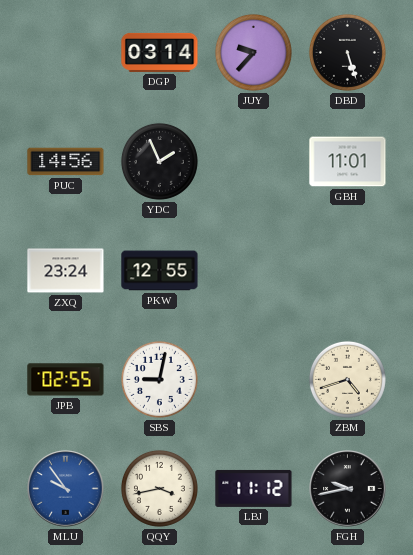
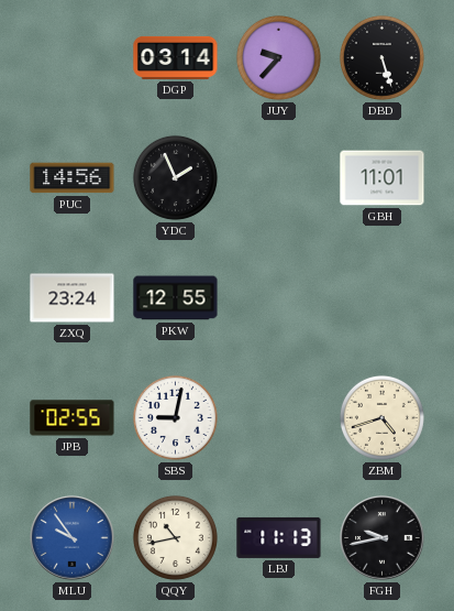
QQY: 3:43 -> 10:43
LBJ: 11:12 -> 11:13
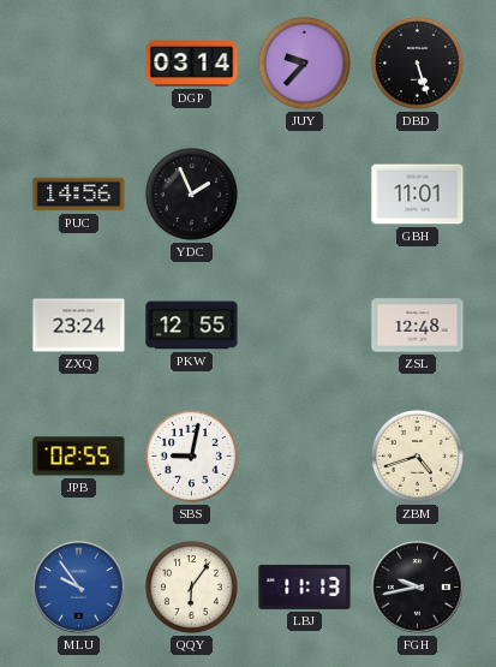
ZSL: none -> 12:48
QQY: 10:43 -> 6:06
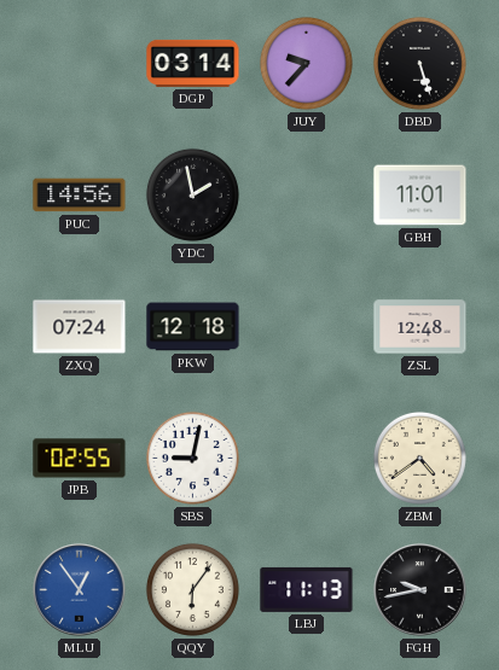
YDC: 1:56 -> 1:58
ZXQ: 23:24 -> 07:24
PKW: 12:55 -> 12:18
ZBM: 4:42 -> 4:39
MLU: 9:54 -> 12:54
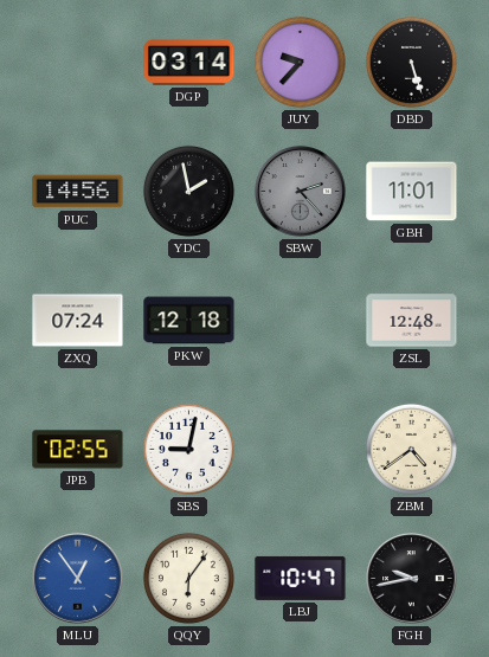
SBW: none -> 2:23
LBJ: 11:13 -> 10:47
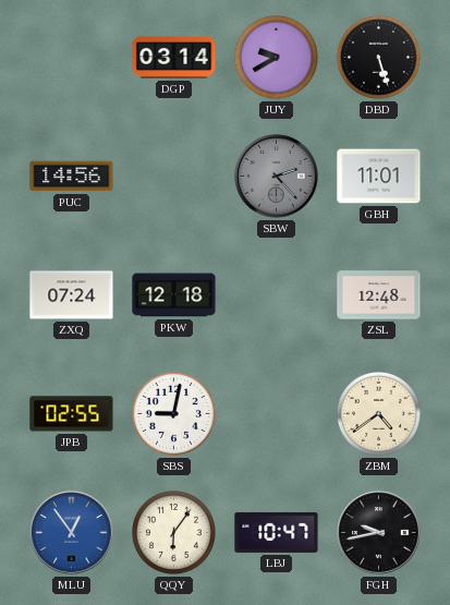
JUY: 9:37 -> 9:40
YDC: 1:58 -> none
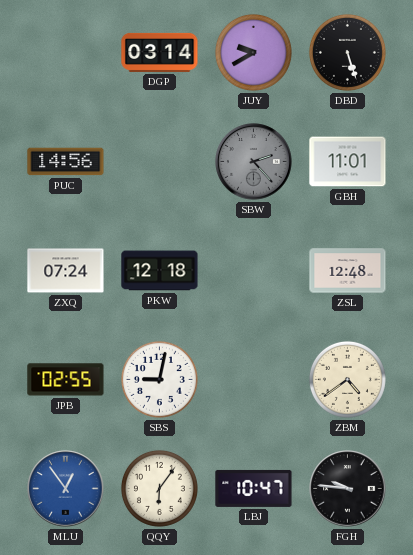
FGH: 9:43 -> 9:46
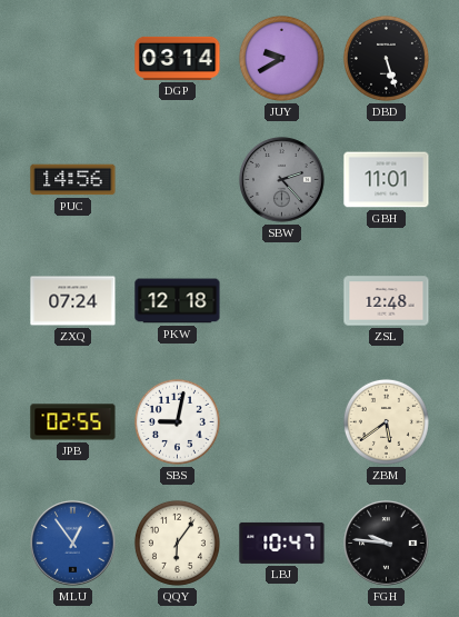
ZBM: 4:39 -> 5:39
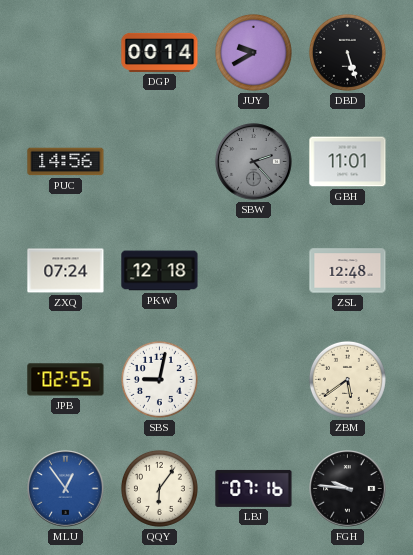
DGP: 03:14 -> 00:14
LBJ: 10:47 -> 07:16
